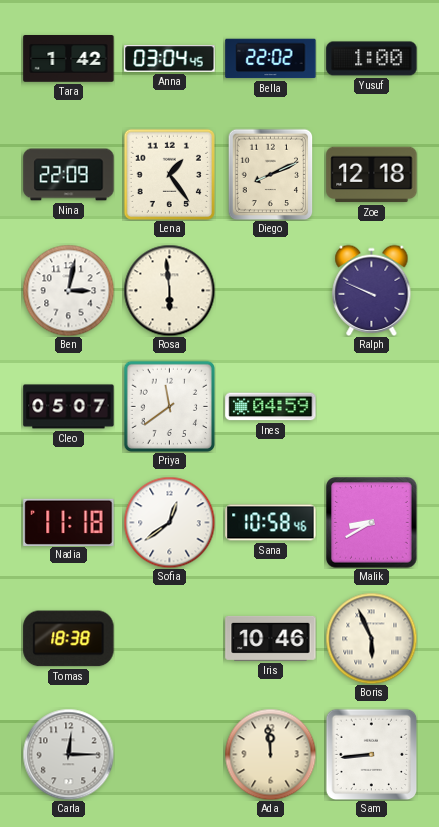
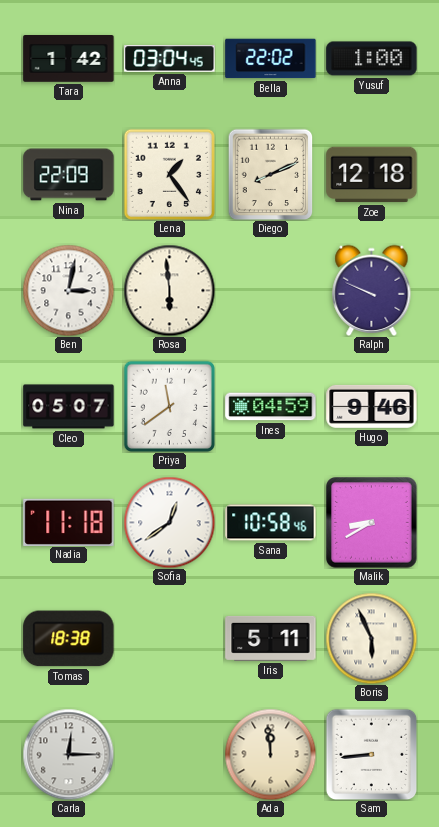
Hugo: none -> 9:46
Iris: 10:46 -> 5:11
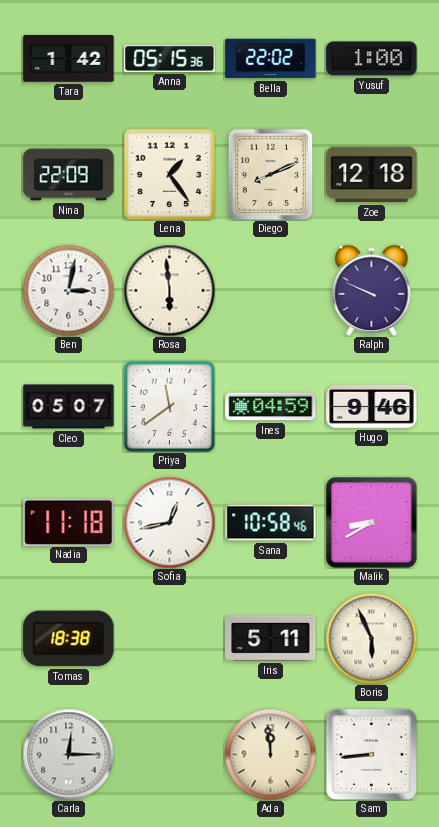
Anna: 03:04 -> 05:15
Sofia: 12:39 -> 12:43
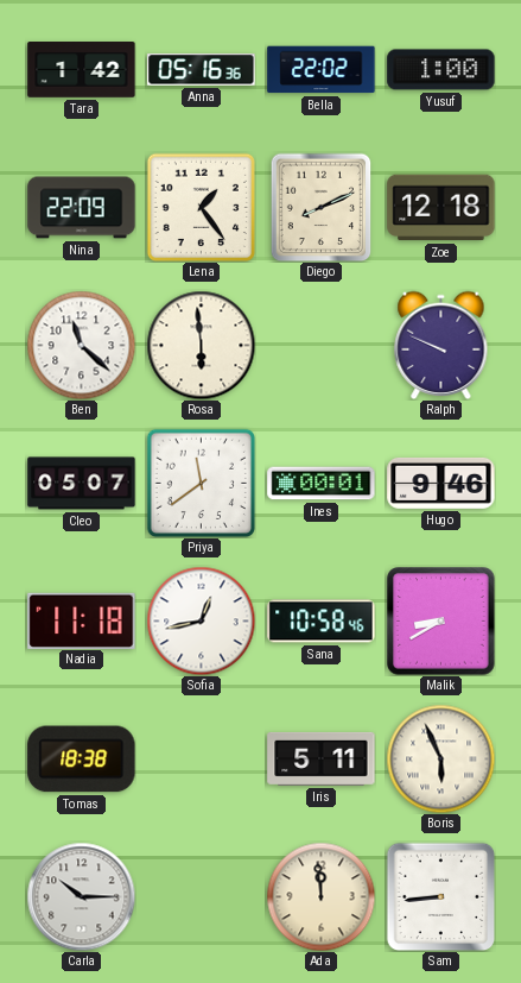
Anna: 05:15 -> 05:16
Ben: 3:02 -> 11:22
Ines: 04:59 -> 00:01
Carla: 12:15 -> 10:15
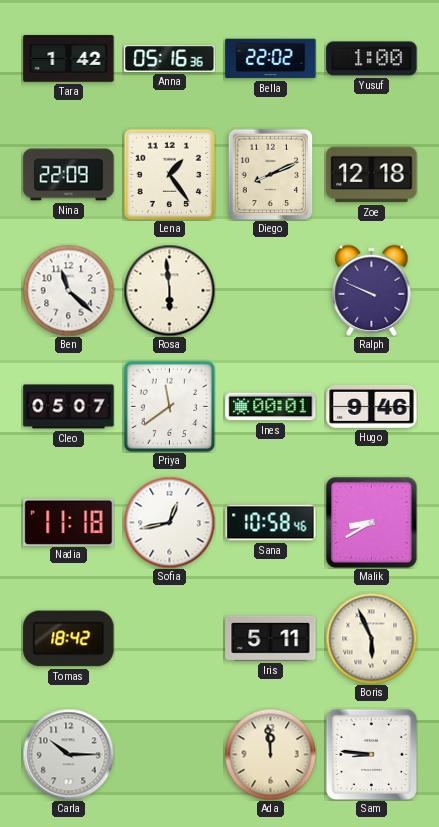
Tomas: 18:38 -> 18:42
Sam: 8:44 -> 8:46
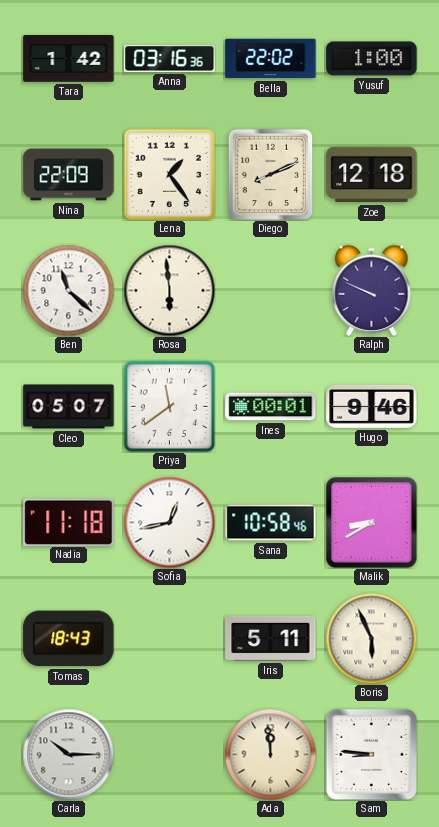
Anna: 05:16 -> 03:16
Tomas: 18:42 -> 18:43
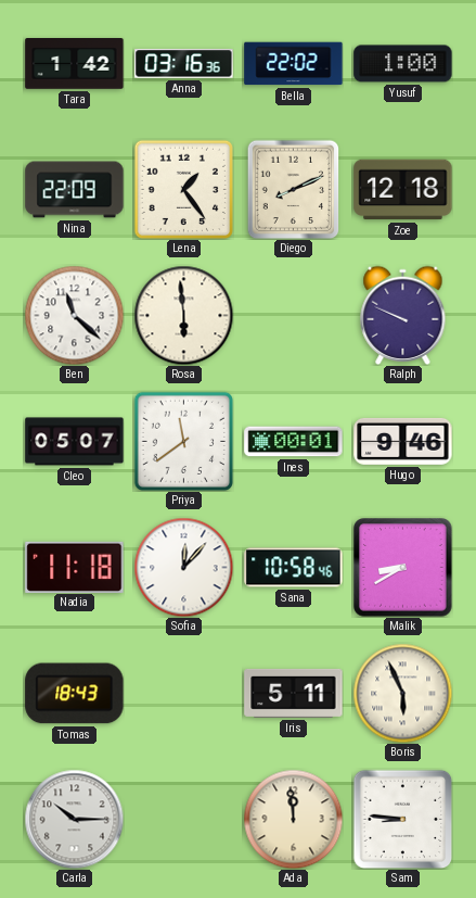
Sofia: 12:43 -> 12:07
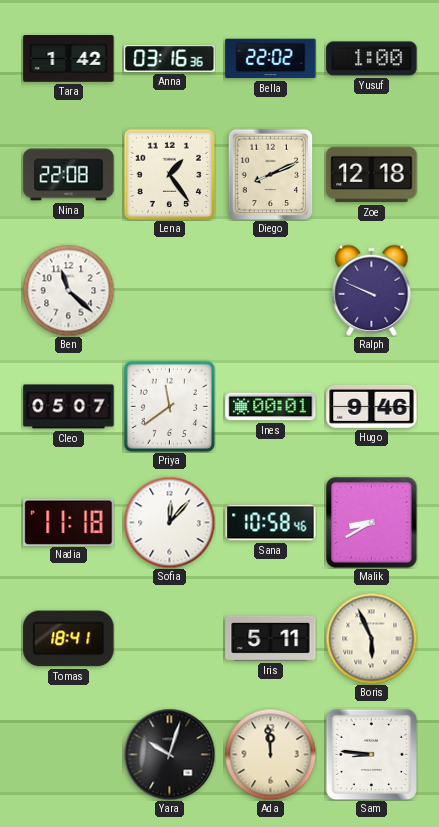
Nina: 22:09 -> 22:08
Rosa: 5:59 -> none
Tomas: 18:43 -> 18:41
Carla: 10:15 -> none
Yara: none -> 10:03
